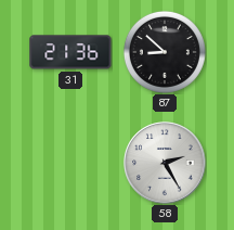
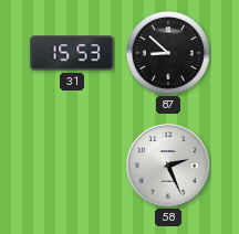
31: 21:36 -> 15:53
58: 2:25 -> 2:26
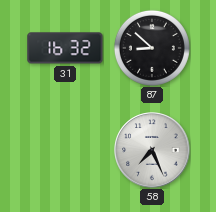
31: 15:53 -> 16:32
58: 2:26 -> 7:26
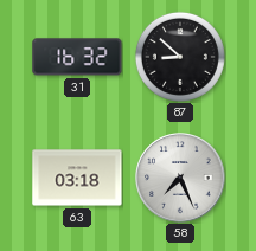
63: none -> 03:18
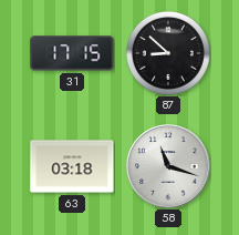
31: 16:32 -> 17:15
58: 7:26 -> 11:18
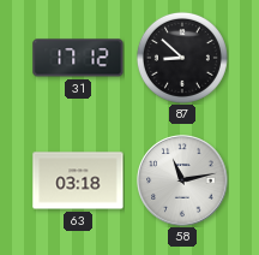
31: 17:15 -> 17:12
58: 11:18 -> 11:13
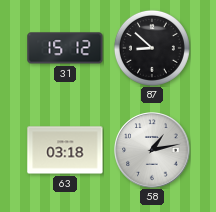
31: 17:12 -> 15:12
58: 11:13 -> 1:13
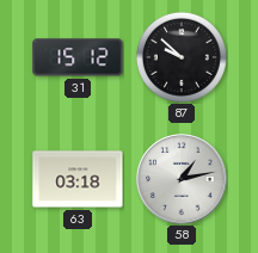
87: 8:52 -> 9:52
